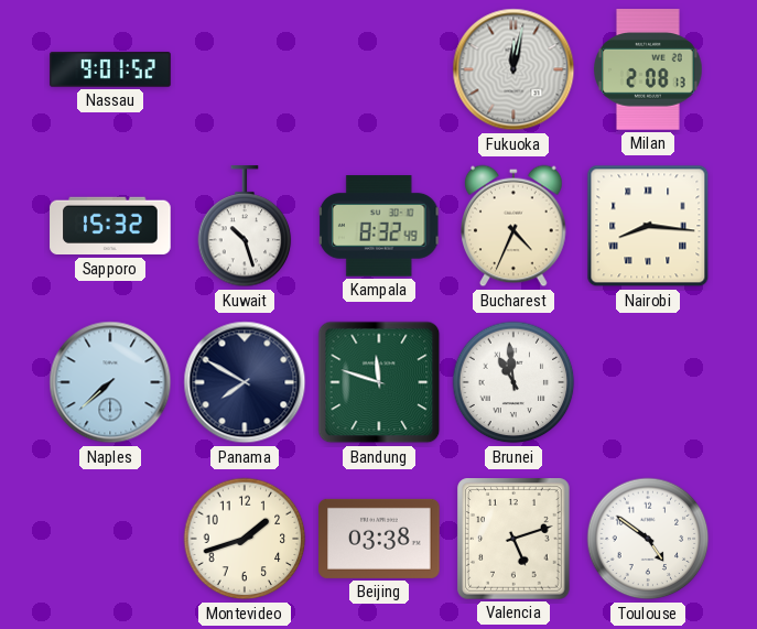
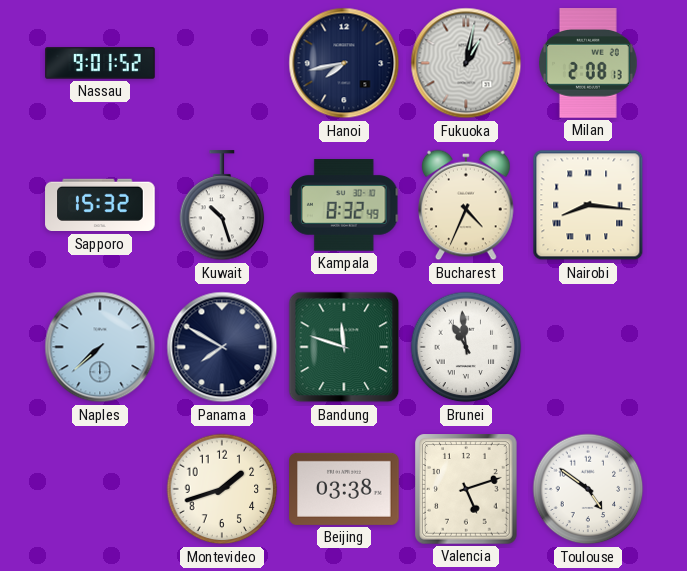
Hanoi: none -> 7:43
Fukuoka: 12:02 -> 1:02
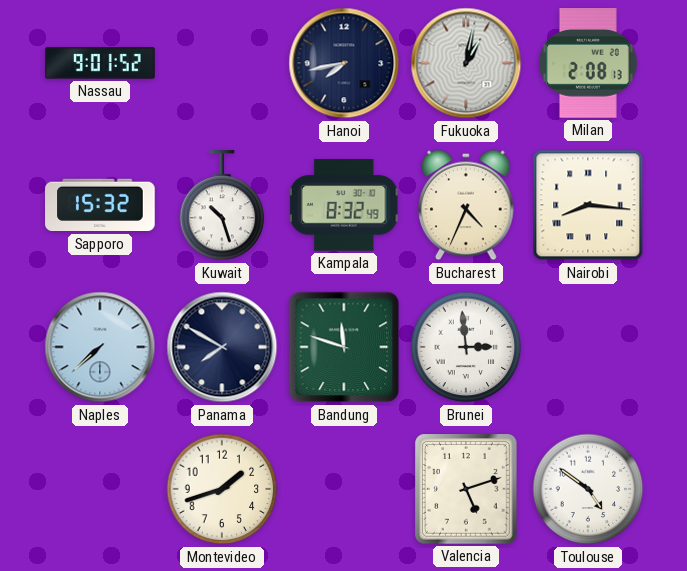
Brunei: 10:59 -> 2:59
Beijing: 03:38 -> none
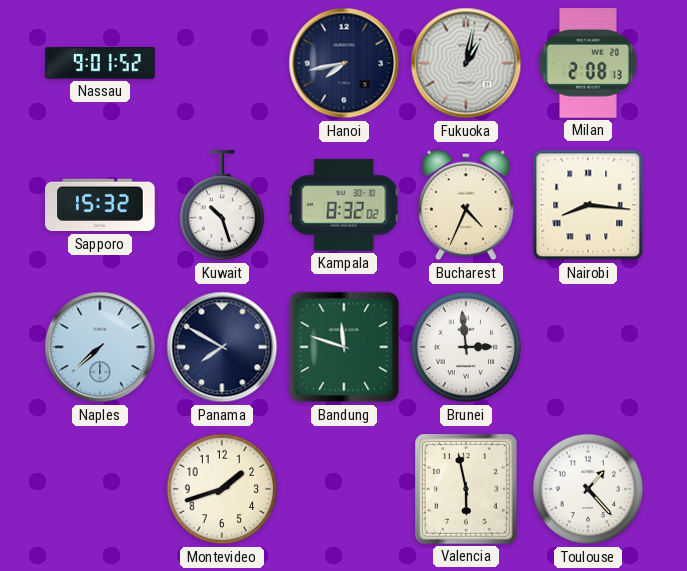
Kampala: 8:32:49 -> 8:32:02
Valencia: 5:12 -> 5:58
Toulouse: 4:51 -> 1:23
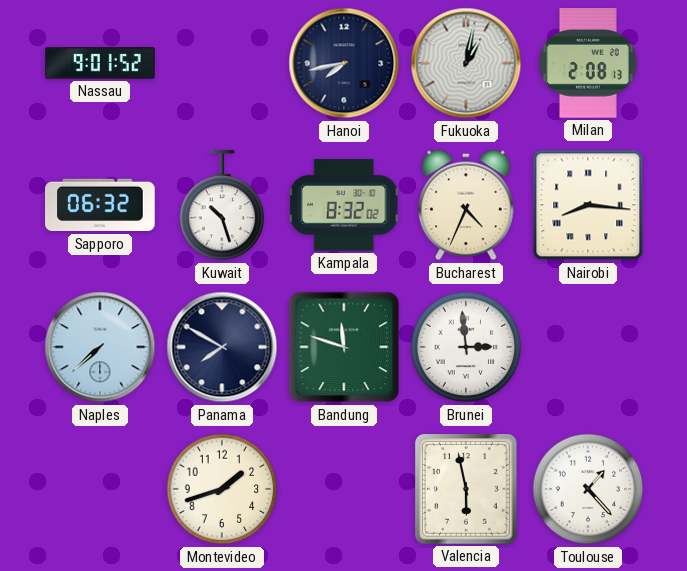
Sapporo: 15:32 -> 06:32
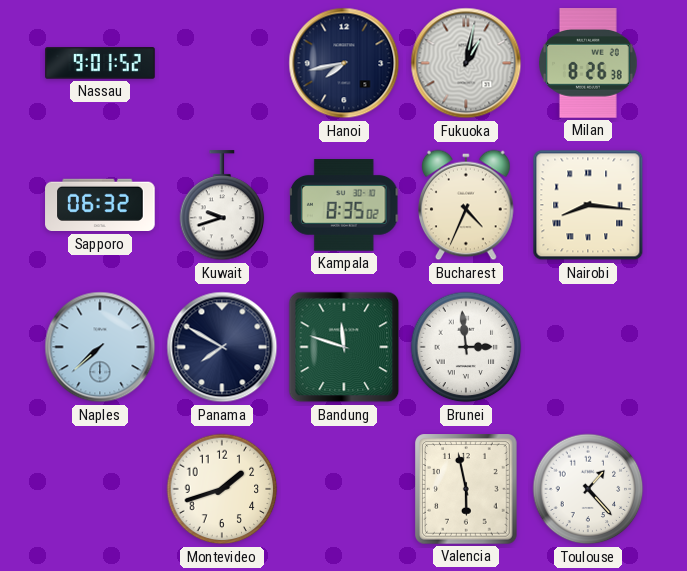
Milan: 2:08 -> 8:26
Kuwait: 10:27 -> 9:42
Kampala: 8:32 -> 8:35
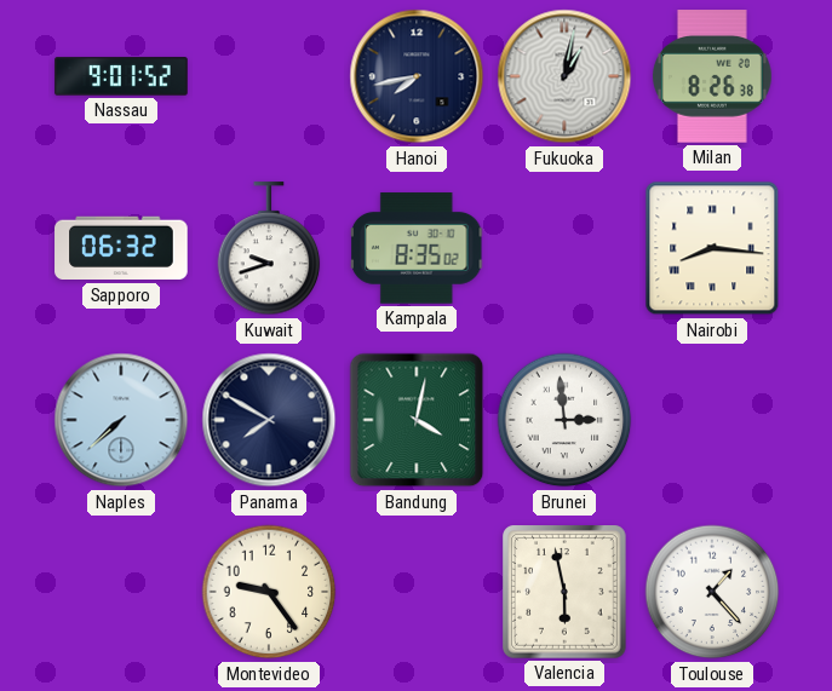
Bucharest: 4:34 -> none
Bandung: 11:48 -> 4:02
Montevideo: 1:42 -> 9:24
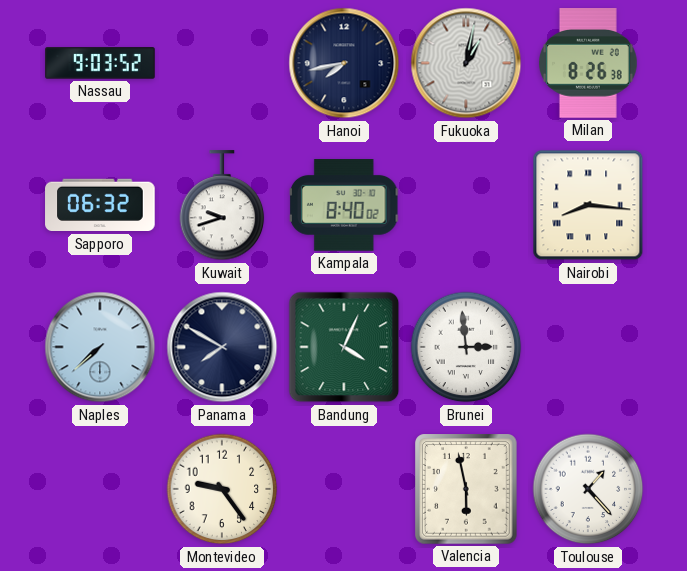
Nassau: 9:01 -> 9:03
Kampala: 8:35 -> 8:40
Bandung: 4:02 -> 4:04
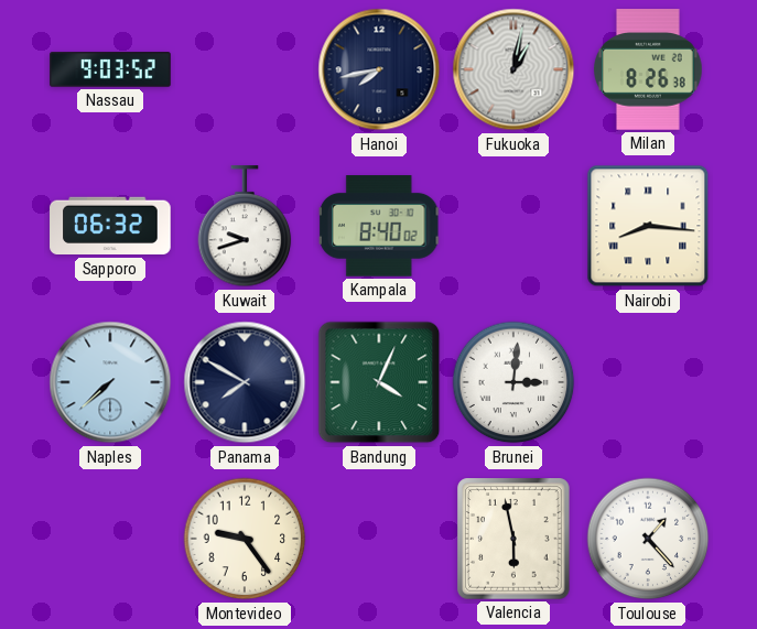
Brunei: 2:59 -> 3:01
